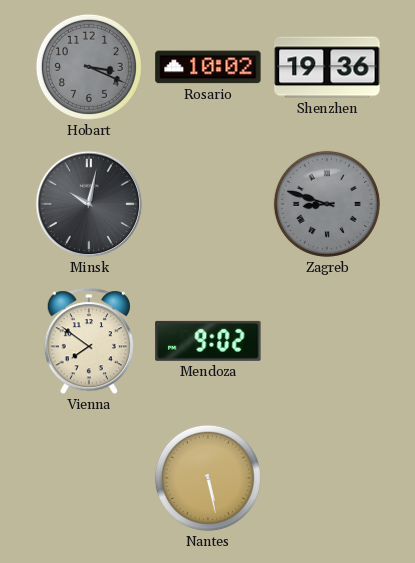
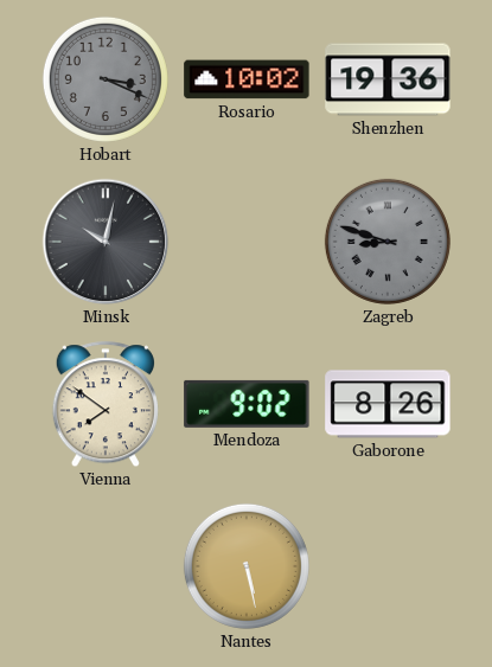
Gaborone: none -> 8:26
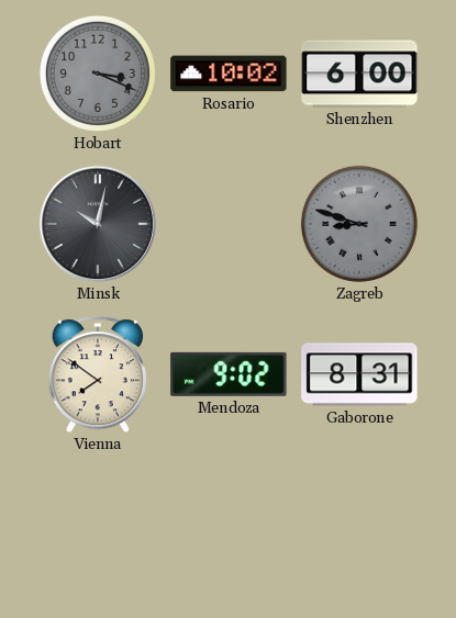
Shenzhen: 19:36 -> 6:00
Gaborone: 8:26 -> 8:31
Nantes: 5:28 -> none
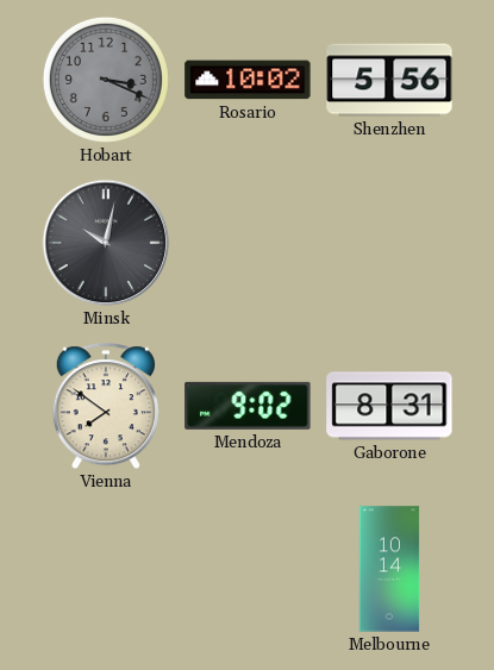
Shenzhen: 6:00 -> 5:56
Zagreb: 8:48 -> none
Melbourne: none -> 10:14
